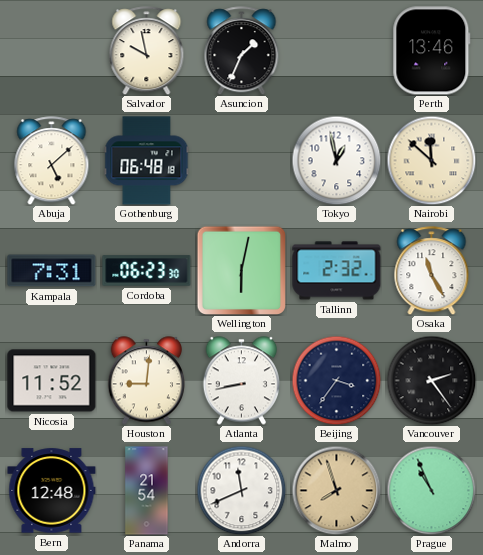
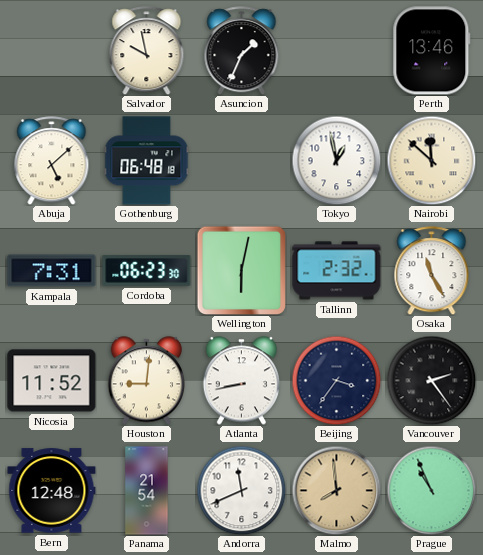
Malmo: 7:57 -> 7:59
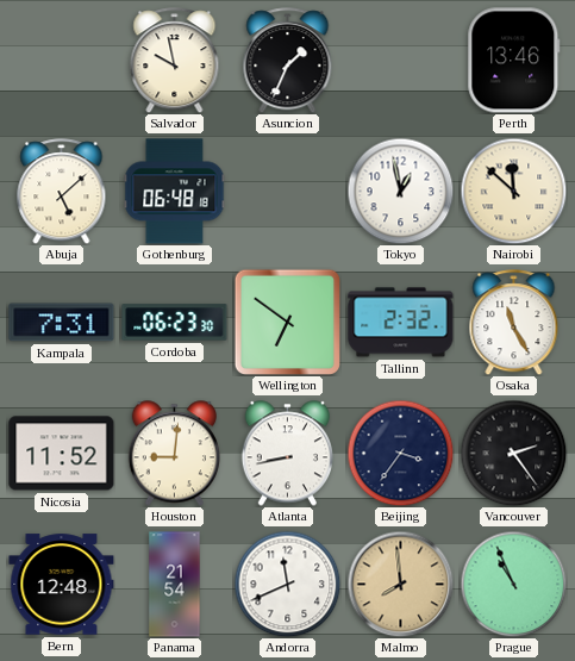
Wellington: 6:02 -> 6:51
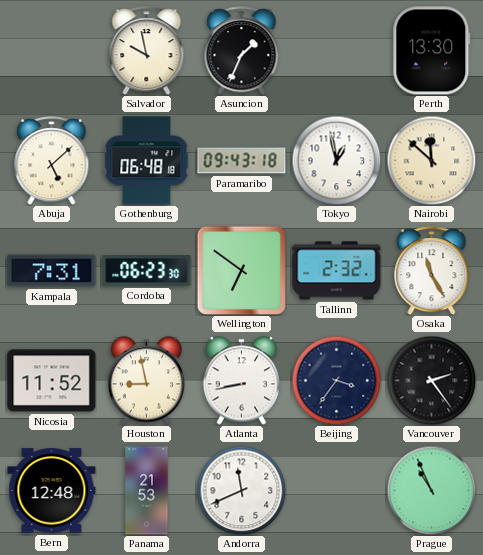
Perth: 13:46 -> 13:30
Paramaribo: none -> 09:43
Houston: 9:01 -> 8:58
Panama: 21:54 -> 21:53
Malmo: 7:59 -> none
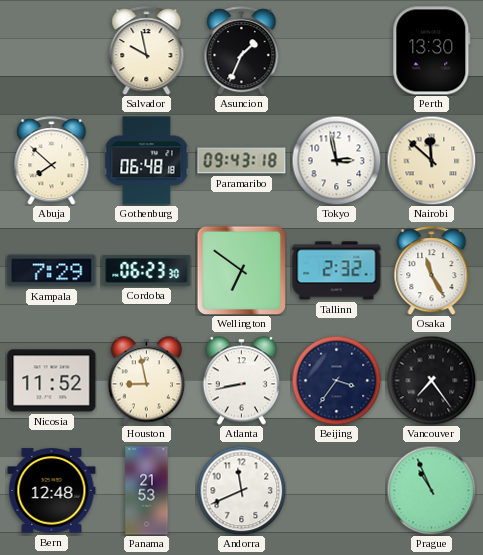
Abuja: 5:08 -> 7:52
Tokyo: 12:58 -> 2:58
Kampala: 7:31 -> 7:29
Vancouver: 2:24 -> 7:24
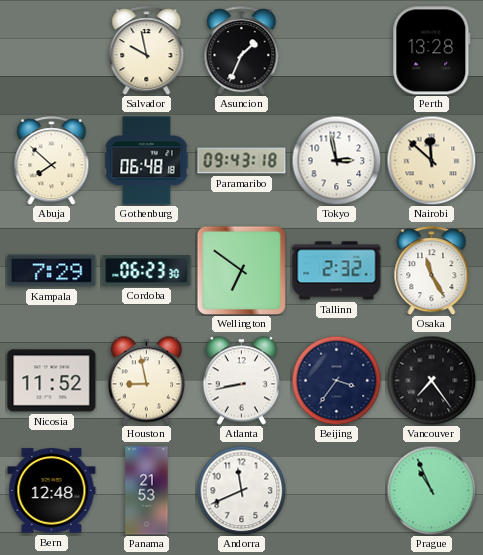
Perth: 13:30 -> 13:28
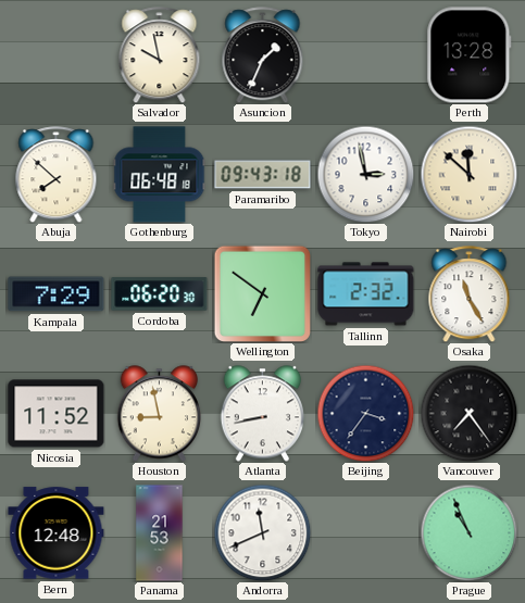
Cordoba: 06:23 -> 06:20
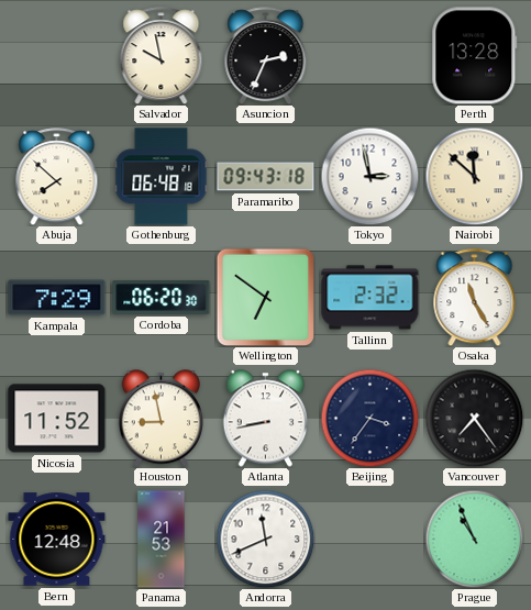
Asuncion: 1:34 -> 2:34
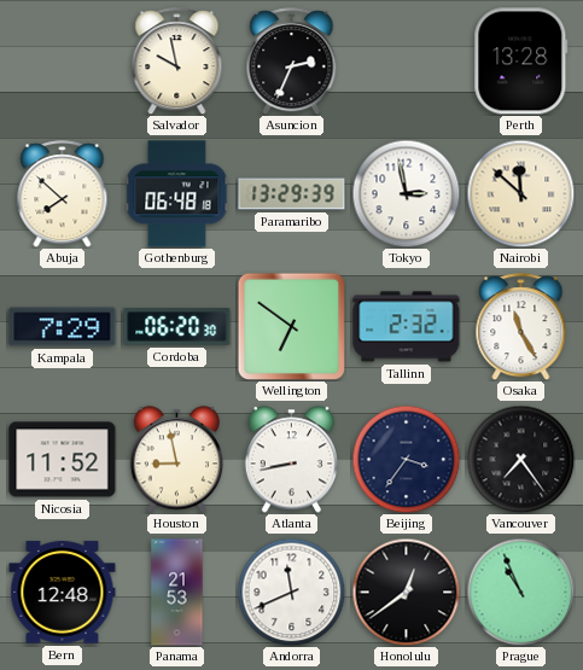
Paramaribo: 09:43 -> 13:29
Honolulu: none -> 12:39
